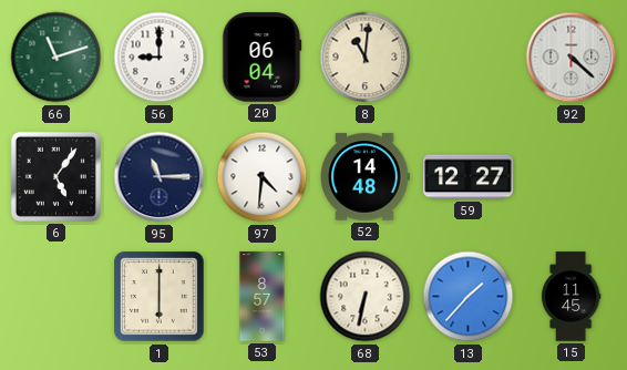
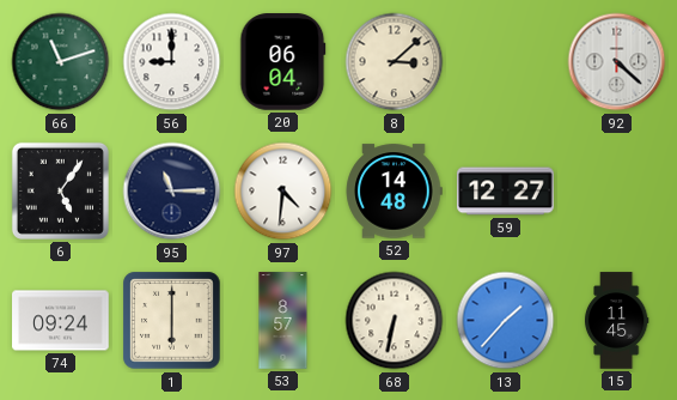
8: 11:01 -> 3:08
74: none -> 09:24
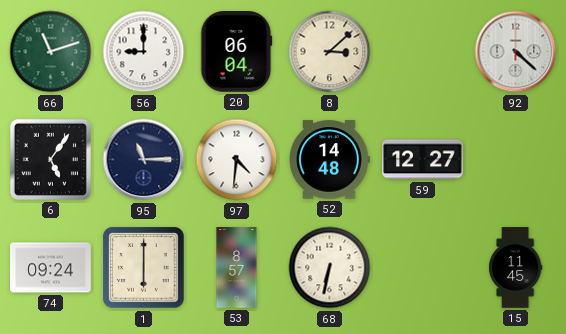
13: 1:37 -> none
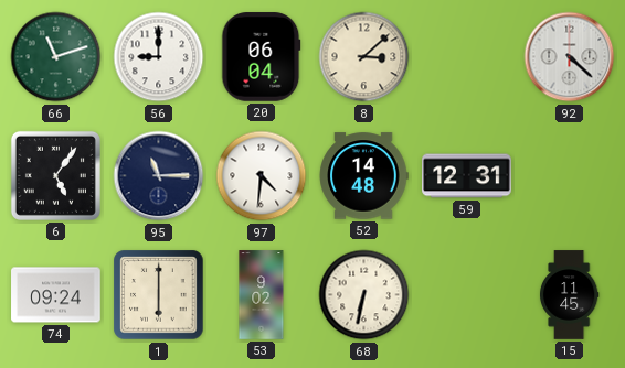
59: 12:27 -> 12:31
53: 8:57 -> 9:02
